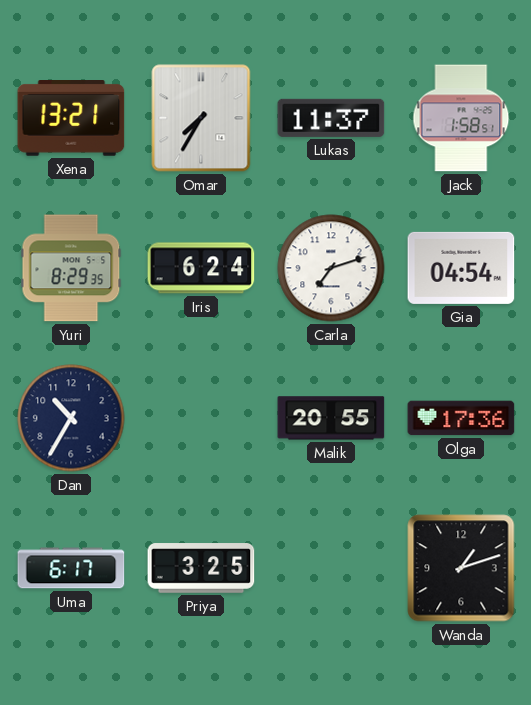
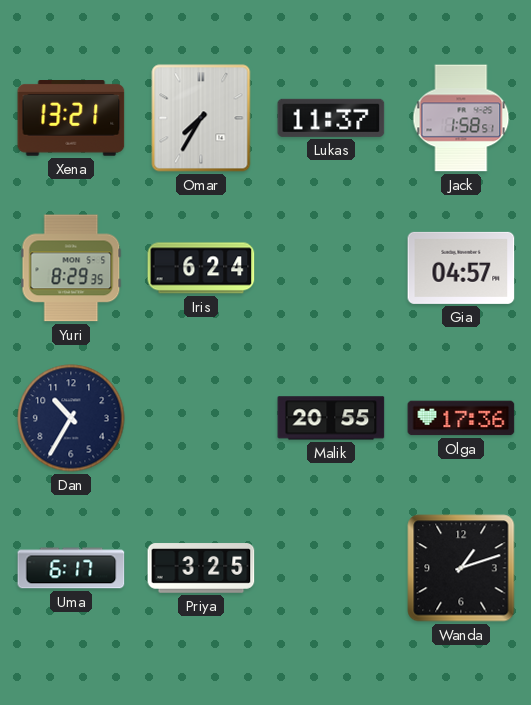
Carla: 7:12 -> none
Gia: 04:54 -> 04:57
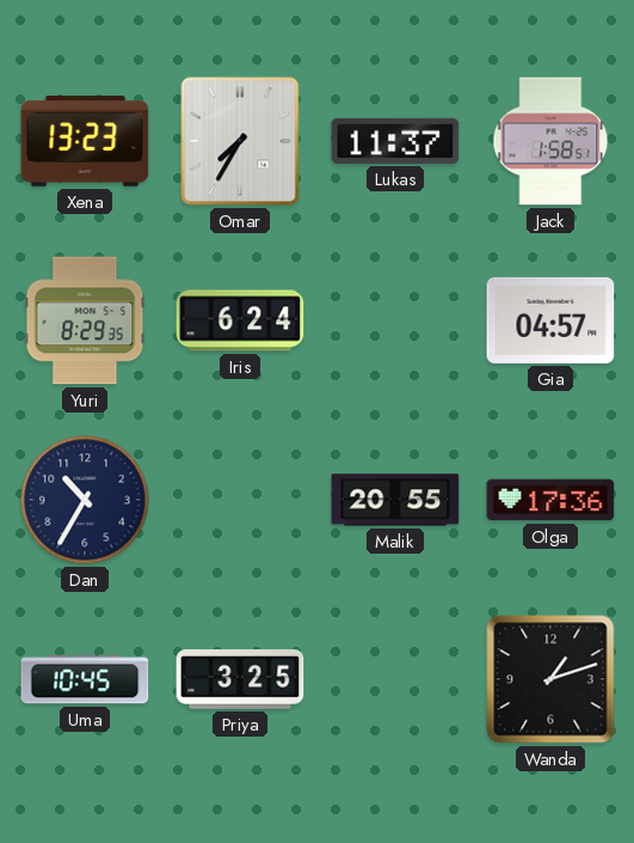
Xena: 13:21 -> 13:23
Uma: 6:17 -> 10:45
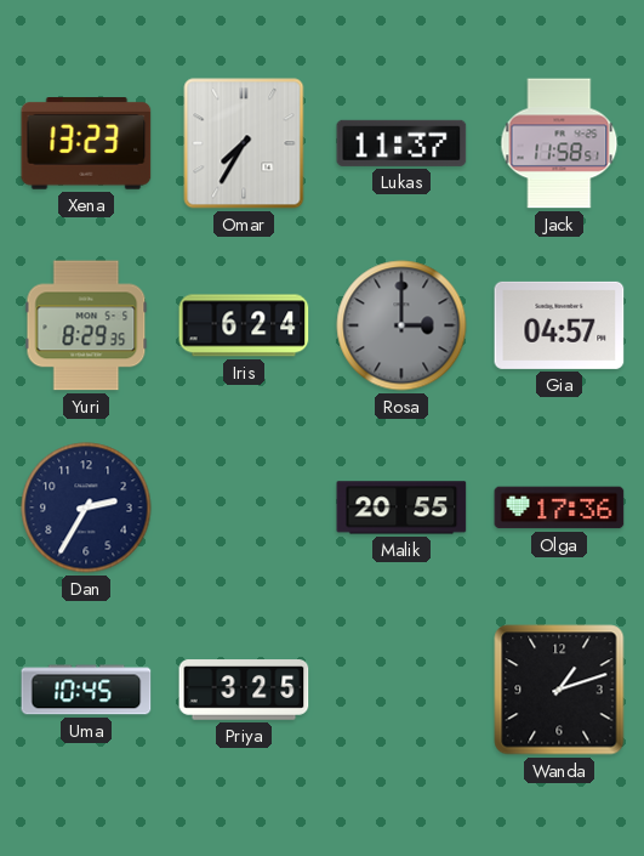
Jack: 1:58 -> 11:58
Rosa: none -> 3:00
Dan: 10:35 -> 2:35
